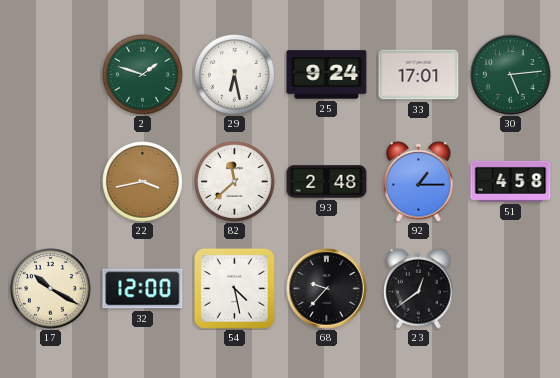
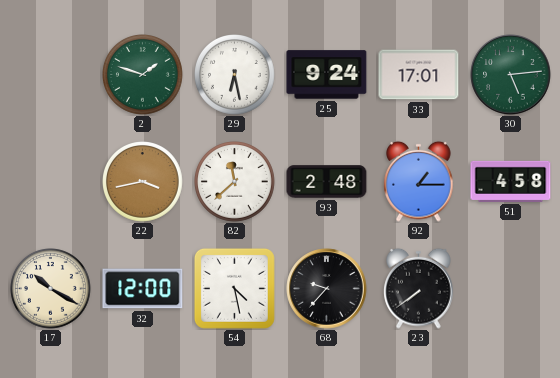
23: 12:39 -> 7:39
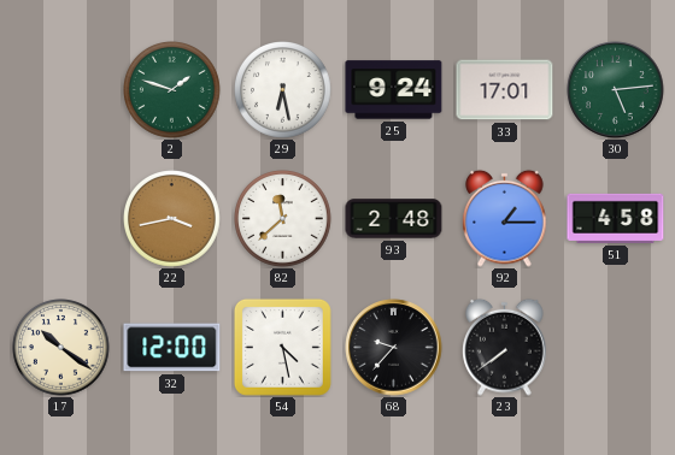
17: 10:20 -> 10:21
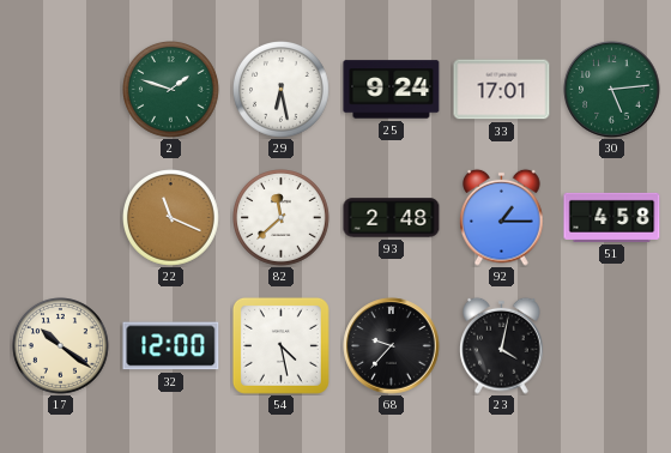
22: 3:43 -> 11:19
23: 7:39 -> 4:02
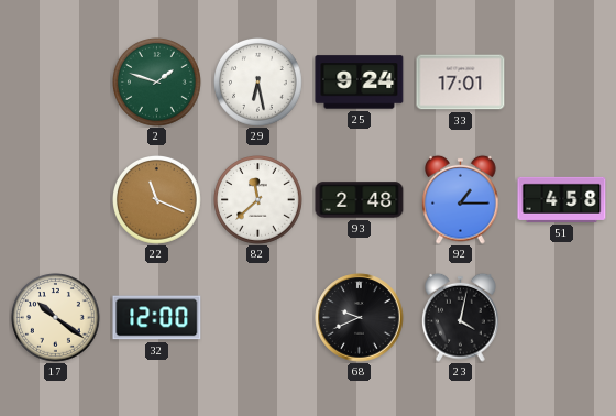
30: 5:14 -> none
54: 4:28 -> none
68: 9:37 -> 9:41
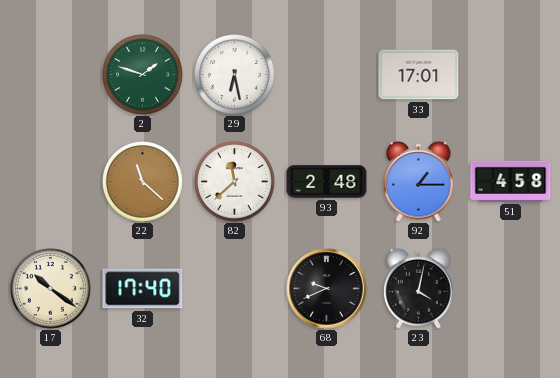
25: 9:24 -> none
22: 11:19 -> 11:22
32: 12:00 -> 17:40
